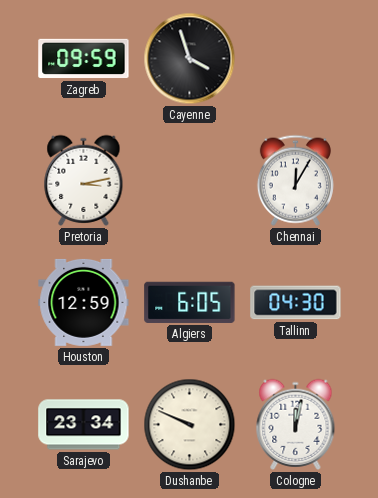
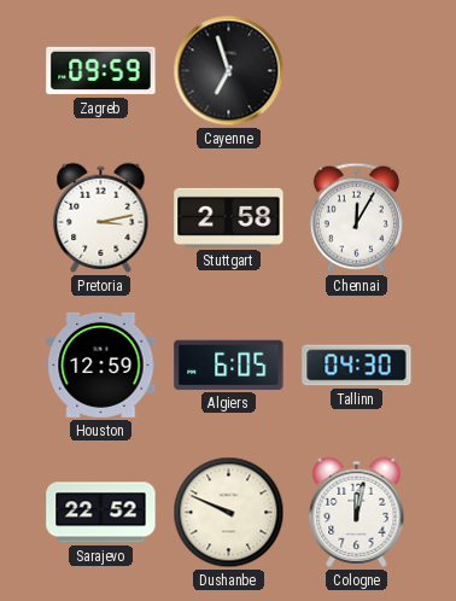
Cayenne: 3:57 -> 6:57
Stuttgart: none -> 2:58
Sarajevo: 23:34 -> 22:52
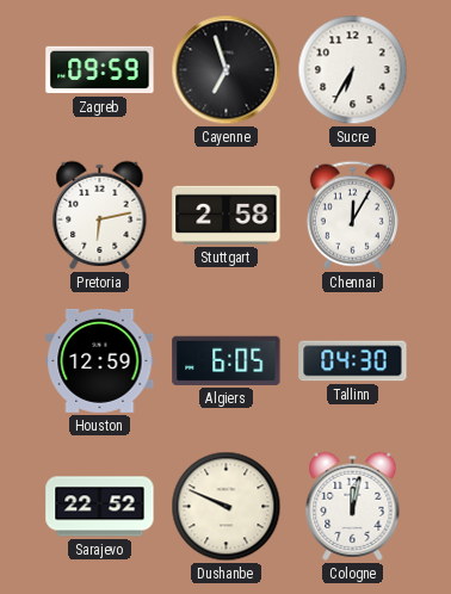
Sucre: none -> 6:35
Pretoria: 3:13 -> 6:13
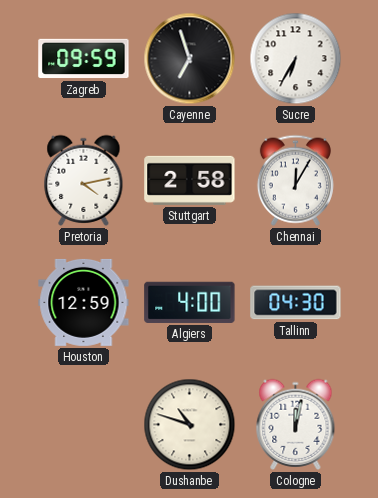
Pretoria: 6:13 -> 4:13
Algiers: 6:05 -> 4:00
Sarajevo: 22:52 -> none
Dushanbe: 9:49 -> 10:48
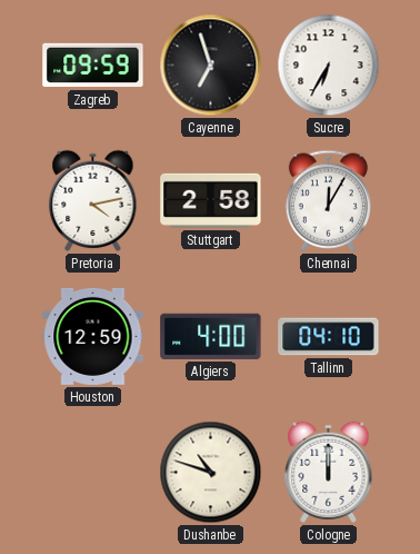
Tallinn: 04:30 -> 04:10
Cologne: 12:02 -> 12:00
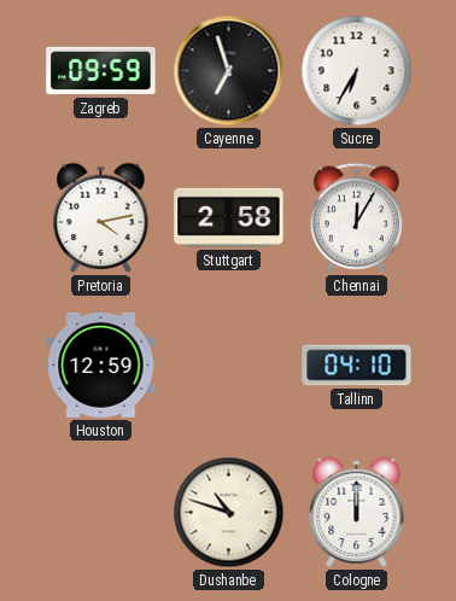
Algiers: 4:00 -> none
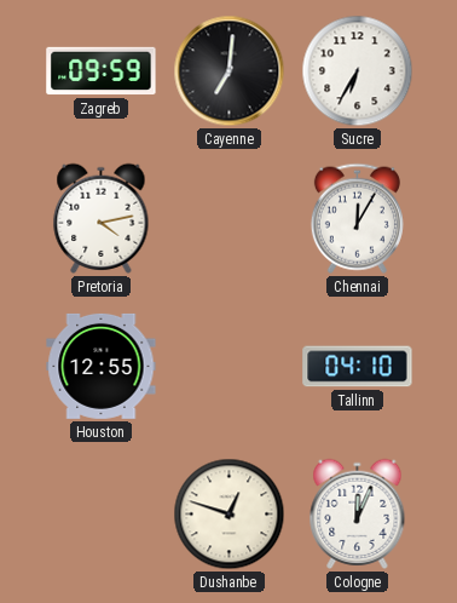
Cayenne: 6:57 -> 7:01
Stuttgart: 2:58 -> none
Houston: 12:59 -> 12:55
Dushanbe: 10:48 -> 12:48
Cologne: 12:00 -> 12:04
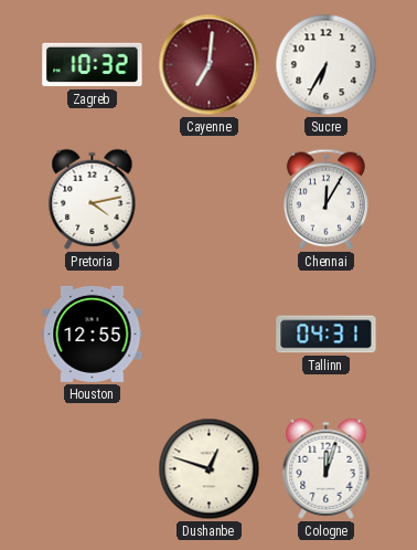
Zagreb: 09:59 -> 10:32
Cayenne dial: black -> burgundy
Tallinn: 04:10 -> 04:31
Cologne: 12:04 -> 12:03
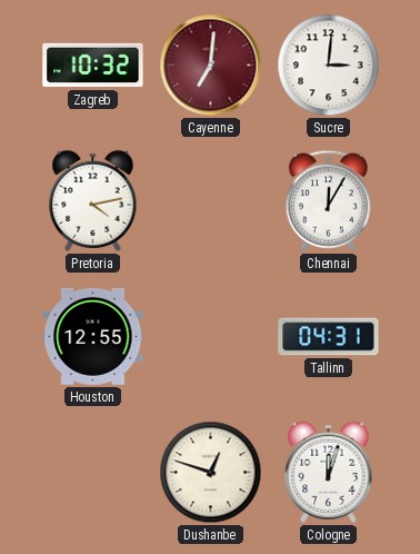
Sucre: 6:35 -> 3:01
